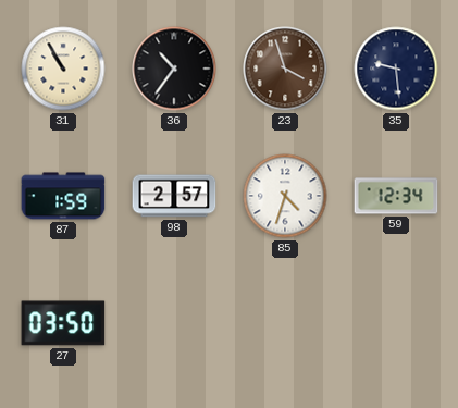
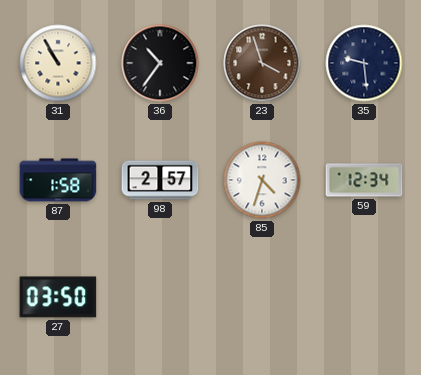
87: 1:59 -> 1:58
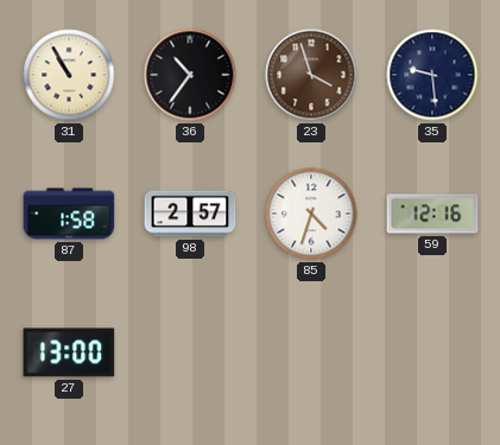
59: 12:34 -> 12:16
27: 03:50 -> 13:00
